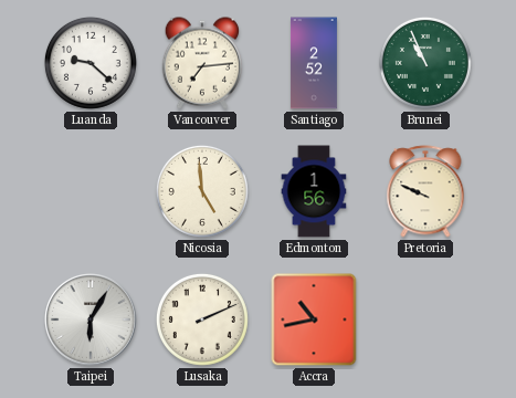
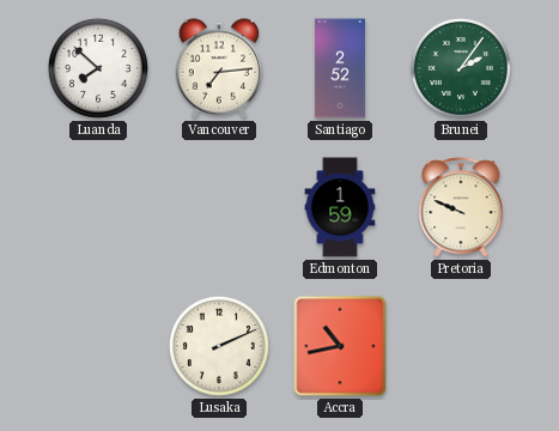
Luanda: 9:22 -> 7:52
Brunei: 10:56 -> 2:06
Nicosia: 4:59 -> none
Edmonton: 1:56 -> 1:59
Taipei: 6:05 -> none
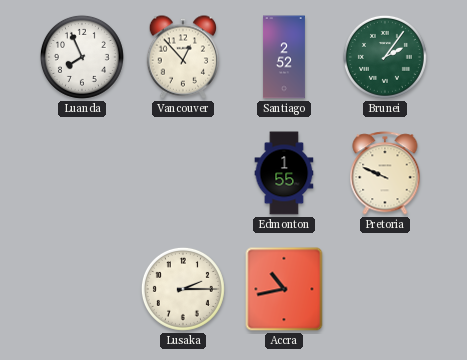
Luanda: 7:52 -> 7:56
Vancouver: 7:14 -> 12:53
Edmonton: 1:59 -> 1:55
Lusaka: 2:11 -> 2:15
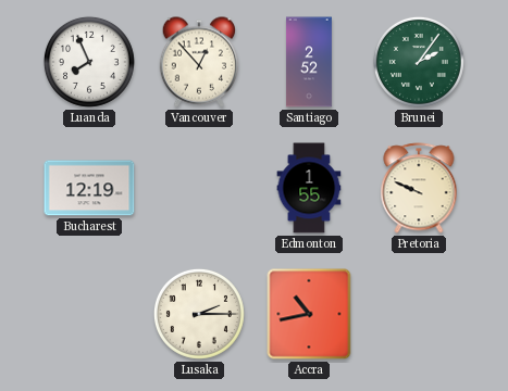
Bucharest: none -> 12:19
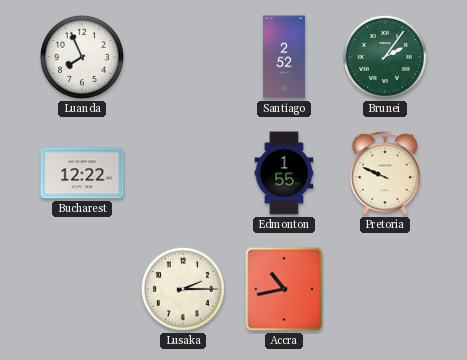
Vancouver: 12:53 -> none
Bucharest: 12:19 -> 12:22
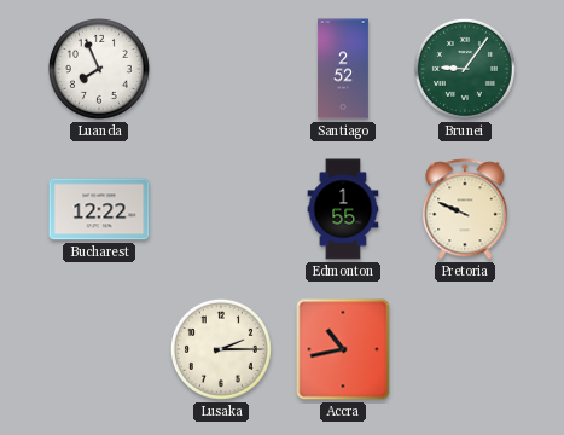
Brunei: 2:06 -> 9:06
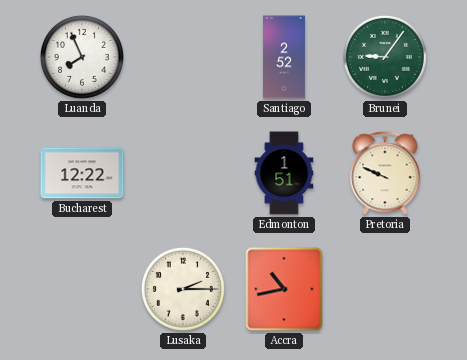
Edmonton: 1:55 -> 1:51
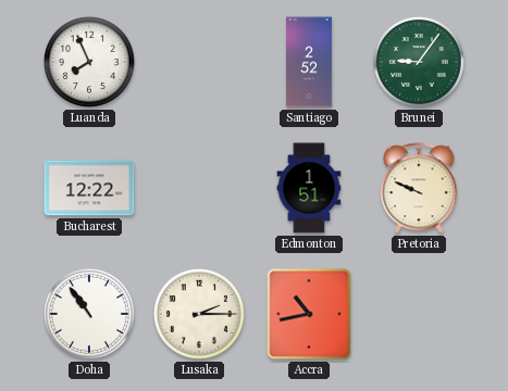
Doha: none -> 10:54
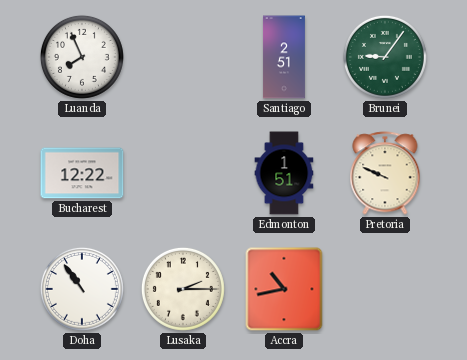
Santiago: 2:52 -> 2:51
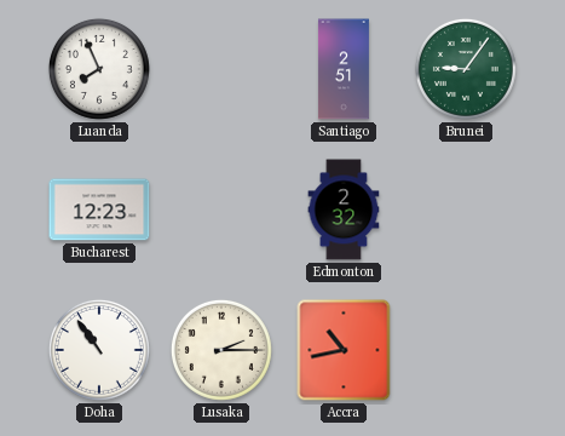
Bucharest: 12:22 -> 12:23
Edmonton: 1:51 -> 2:32
Pretoria: 9:49 -> none
